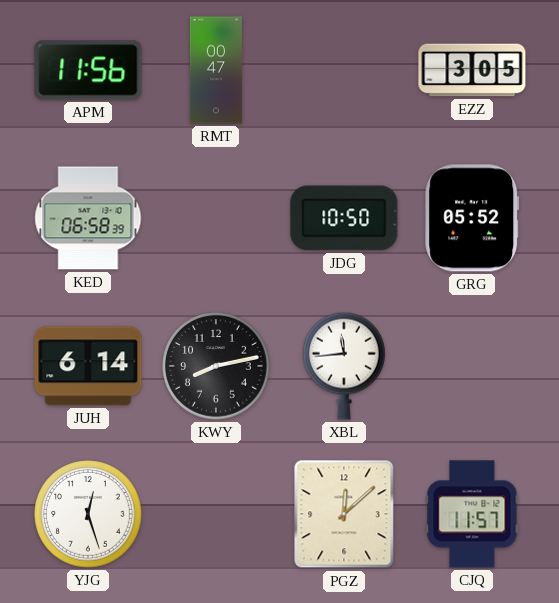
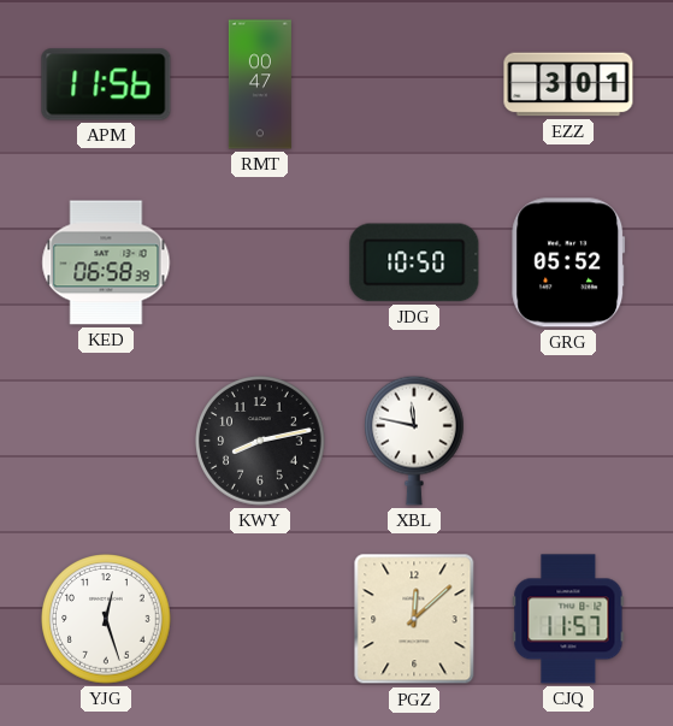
EZZ: 3:05 -> 3:01
JUH: 6:14 -> none
XBL: 11:44 -> 11:47
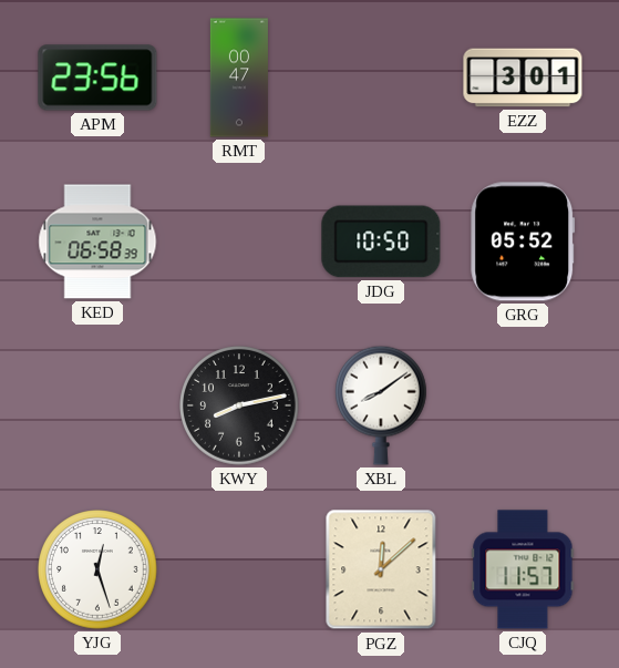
APM: 11:56 -> 23:56
XBL: 11:47 -> 8:09
